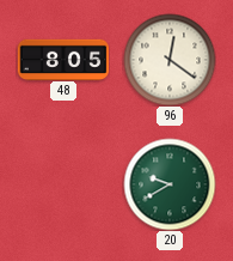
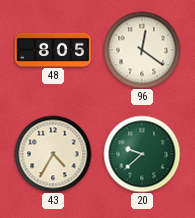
43: none -> 4:35
20: 9:40 -> 9:38
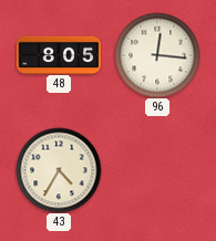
96: 12:21 -> 12:16
20: 9:38 -> none
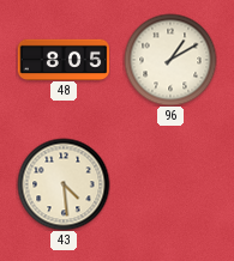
96: 12:16 -> 1:10
43: 4:35 -> 4:29
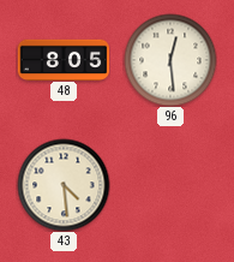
96: 1:10 -> 12:29
